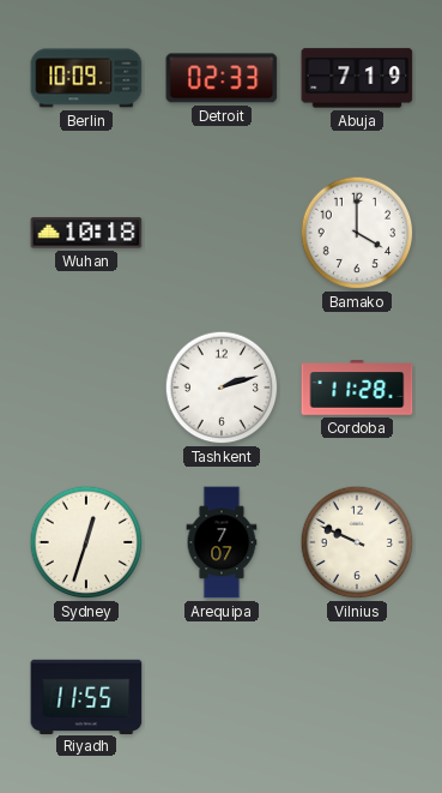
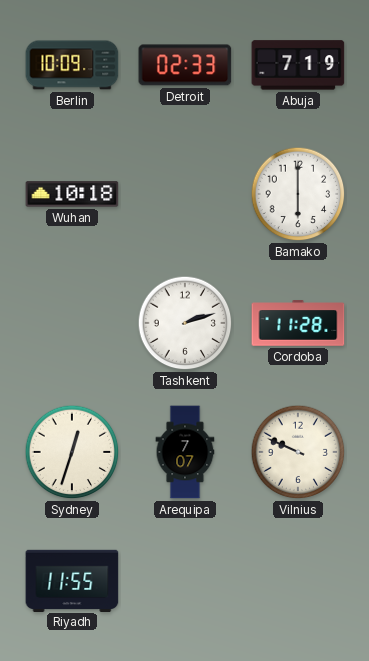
Bamako: 4:00 -> 6:00
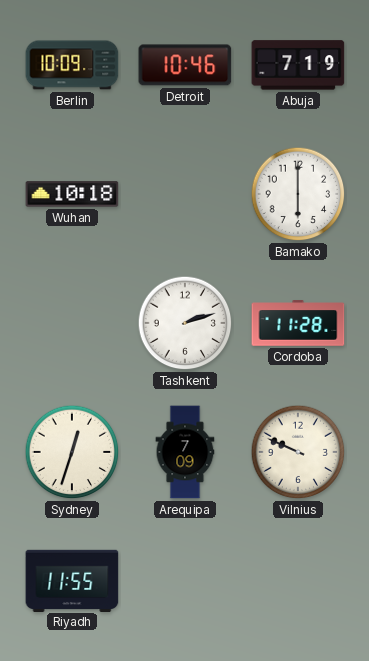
Detroit: 02:33 -> 10:46
Arequipa: 7:07 -> 7:09
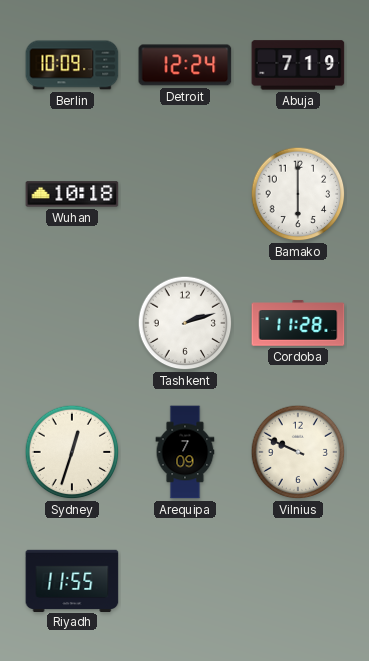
Detroit: 10:46 -> 12:24
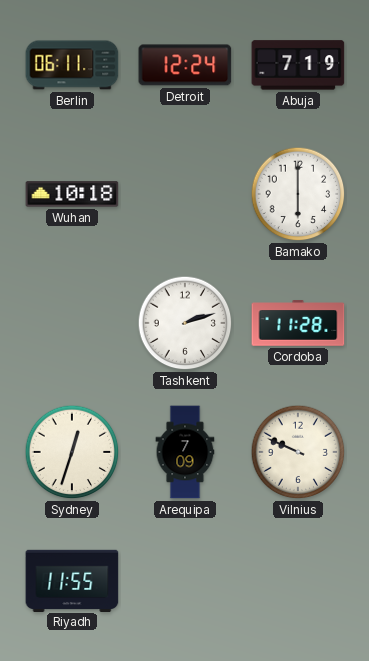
Berlin: 10:09 -> 06:11
